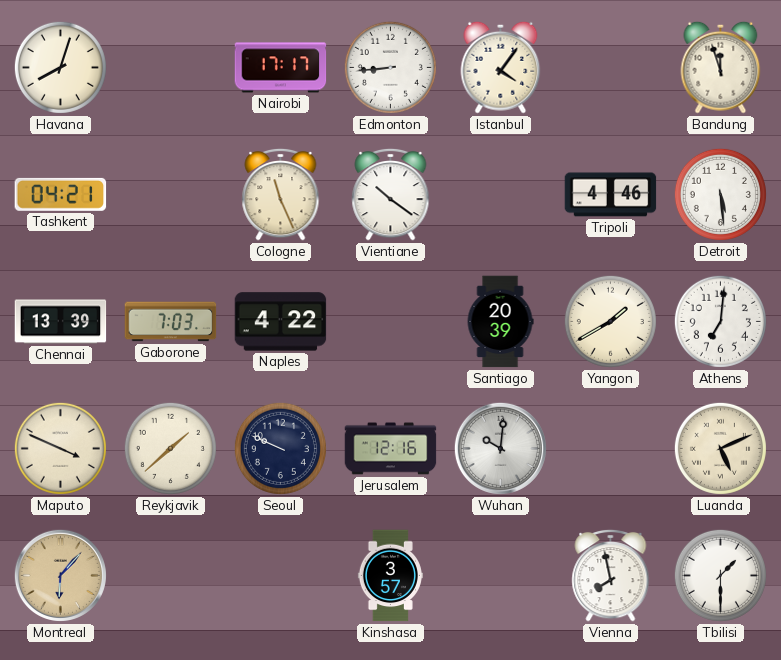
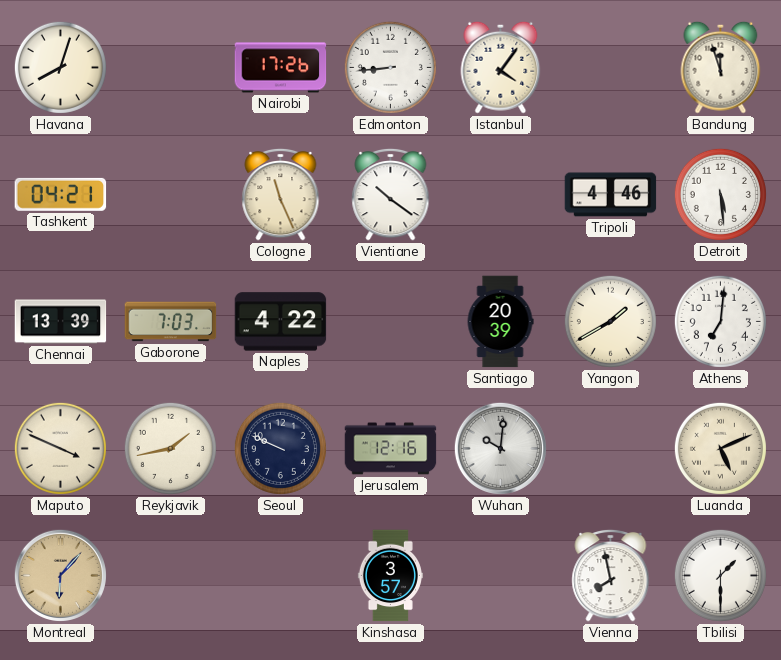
Nairobi: 17:17 -> 17:26
Reykjavik: 1:38 -> 1:43
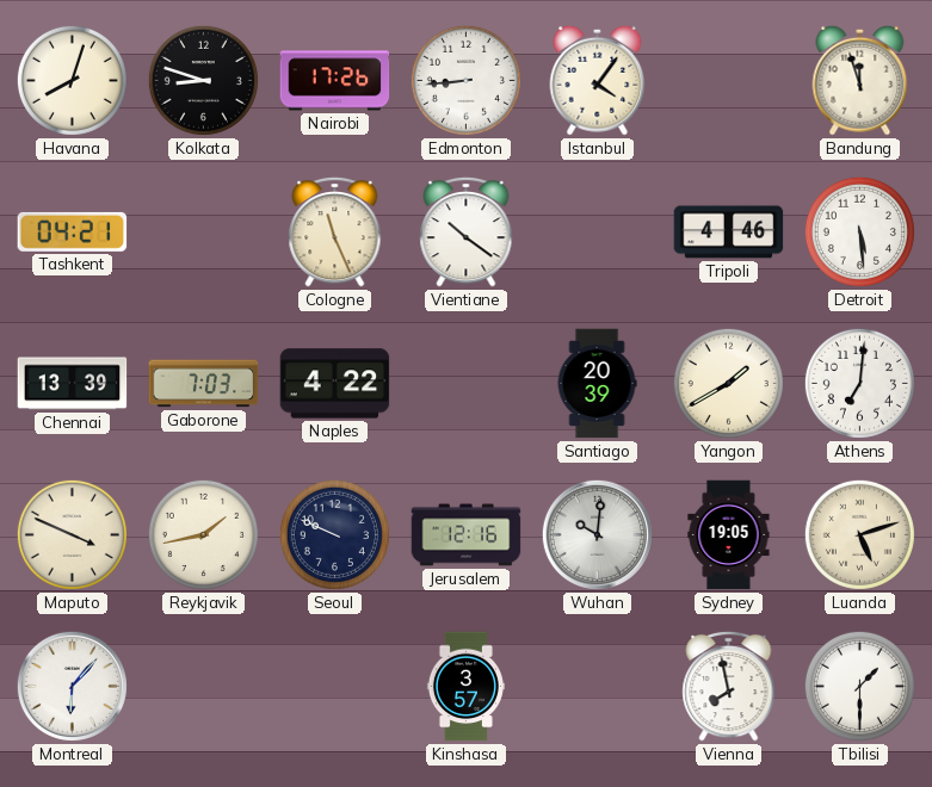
Kolkata: none -> 8:48
Sydney: none -> 19:05
Luanda: 5:11 -> 5:12
Montreal dial: champagne -> white
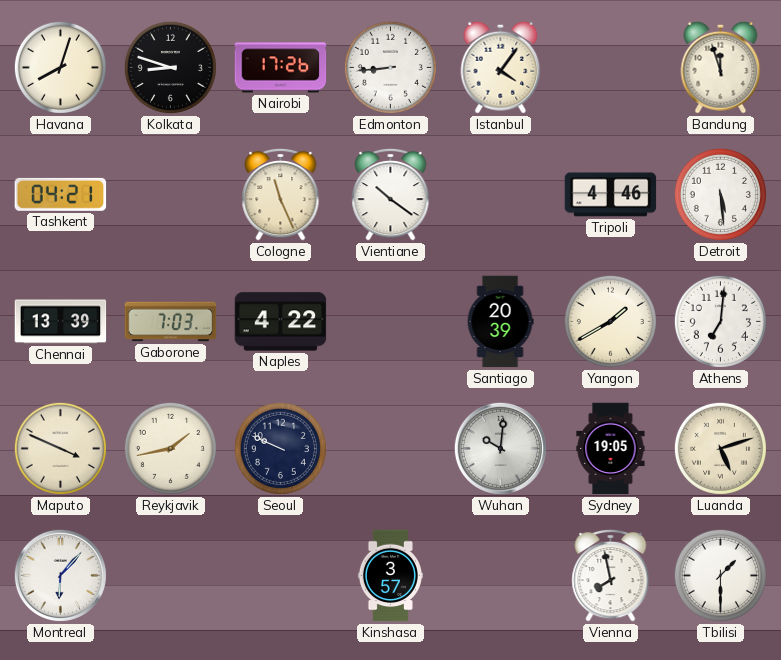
Jerusalem: 12:16 -> none
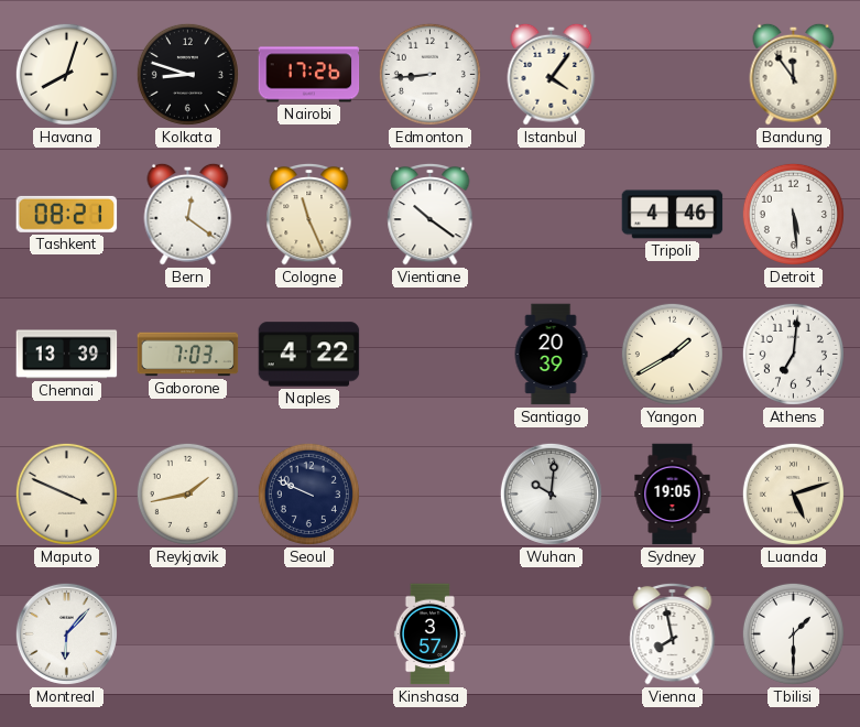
Bandung: 11:57 -> 11:54
Tashkent: 04:21 -> 08:21
Bern: none -> 12:21
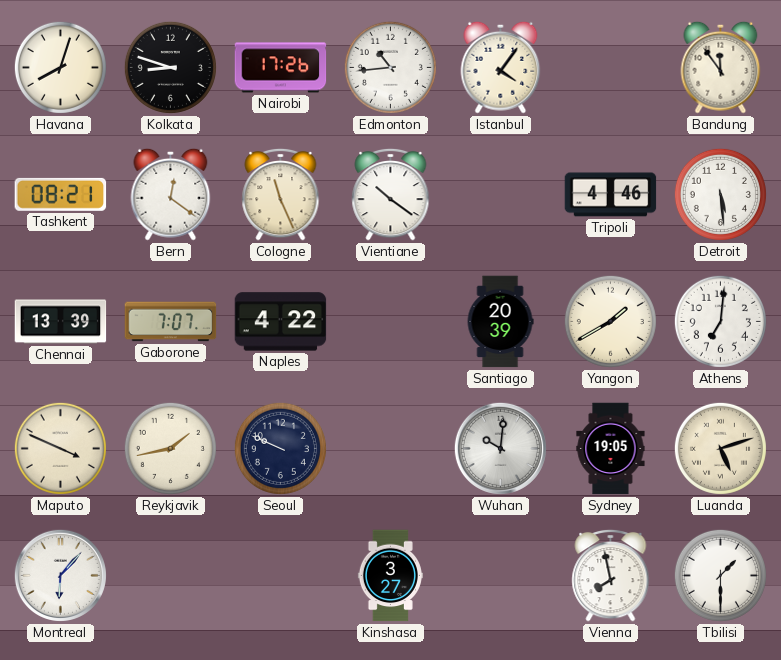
Edmonton: 8:44 -> 10:44
Gaborone: 7:03 -> 7:07
Kinshasa: 3:57 -> 3:27
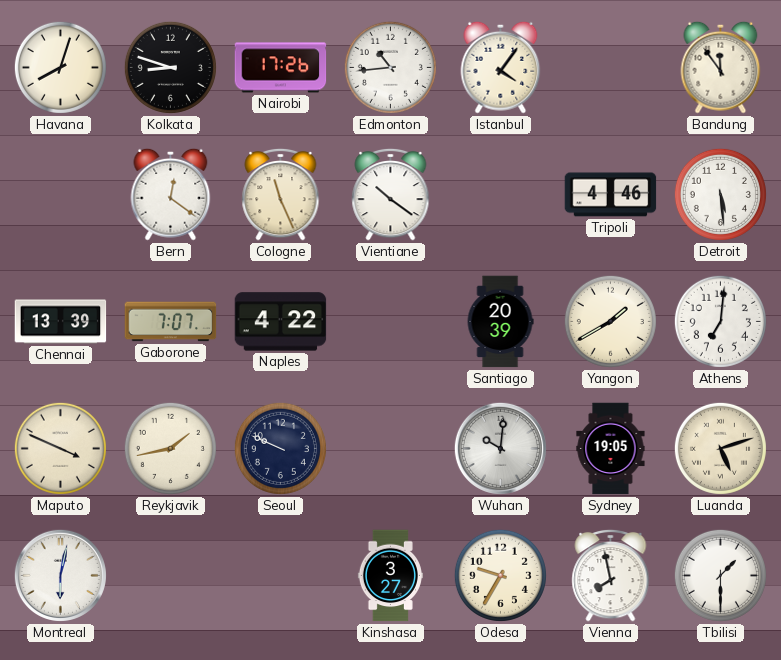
Tashkent: 08:21 -> none
Montreal: 6:07 -> 6:02
Odesa: none -> 9:35
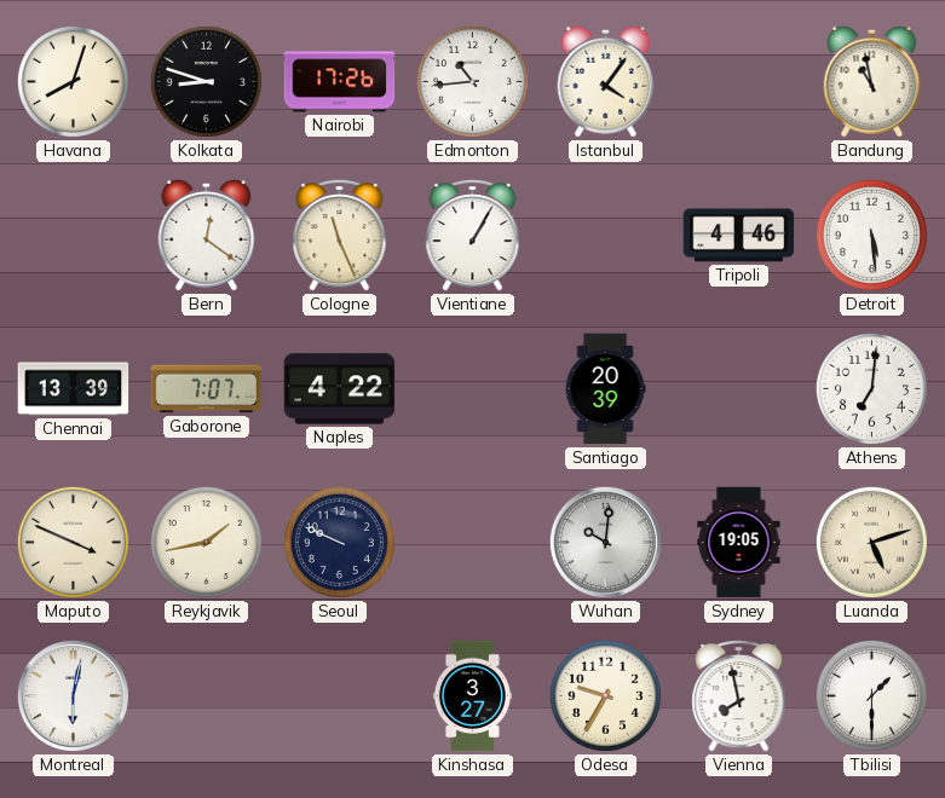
Bandung: 11:54 -> 10:58
Vientiane: 10:21 -> 1:05
Yangon: 1:40 -> none
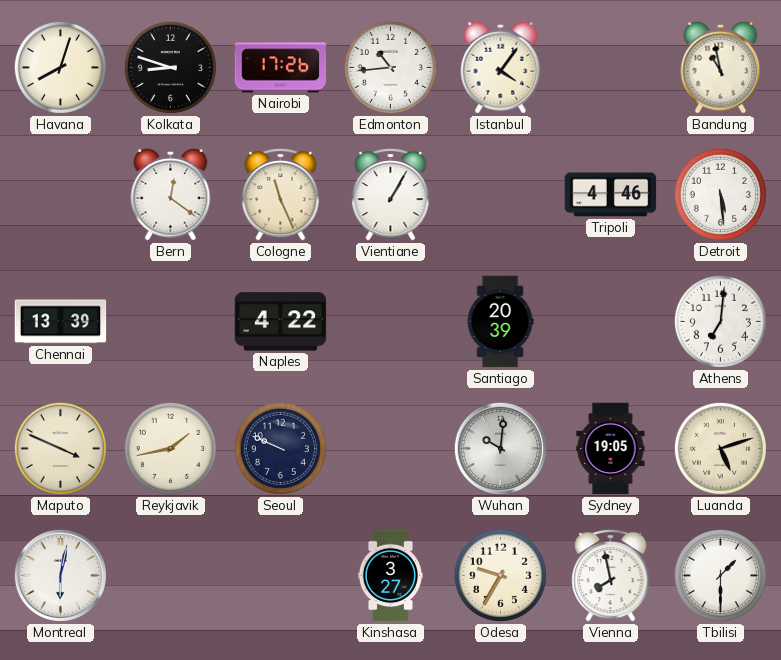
Gaborone: 7:07 -> none
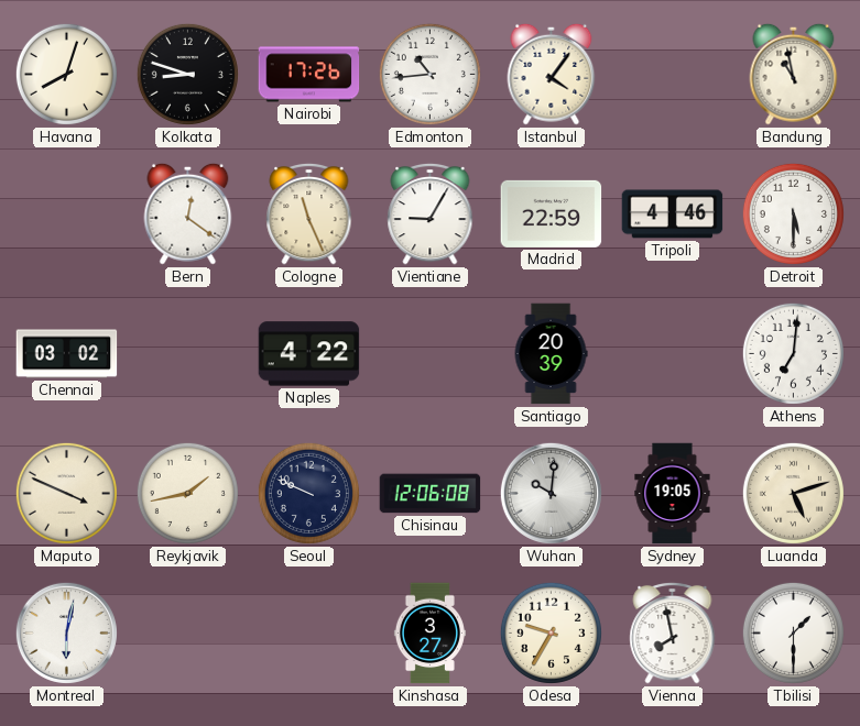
Vientiane: 1:05 -> 9:05
Madrid: none -> 22:59
Detroit: 5:29 -> 5:30
Chennai: 13:39 -> 03:02
Chisinau: none -> 12:06
